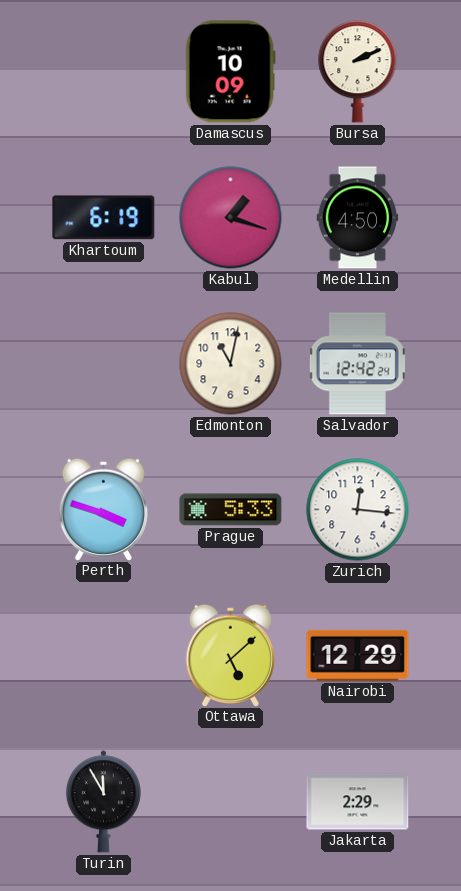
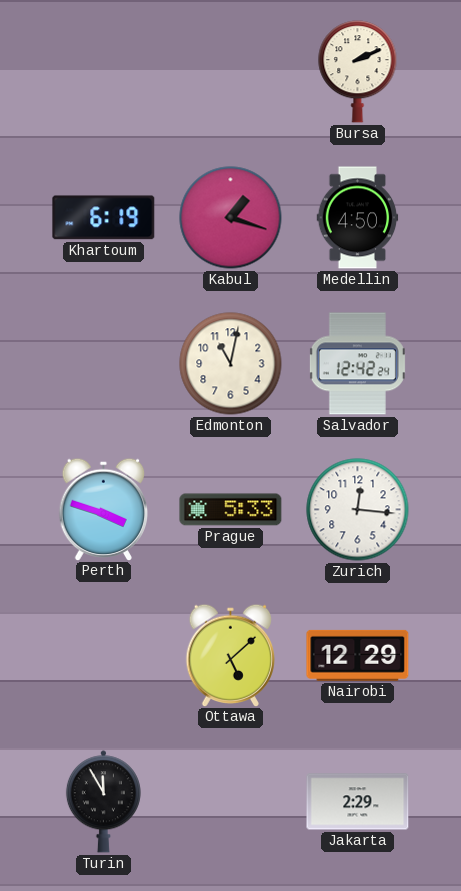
Damascus: 10:09 -> none
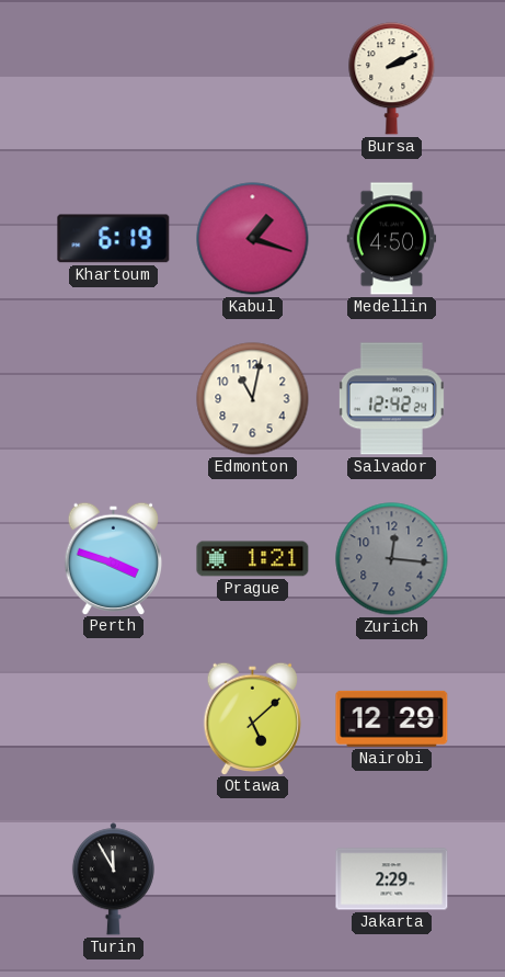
Prague: 5:33 -> 1:21
Zurich dial: white -> grey
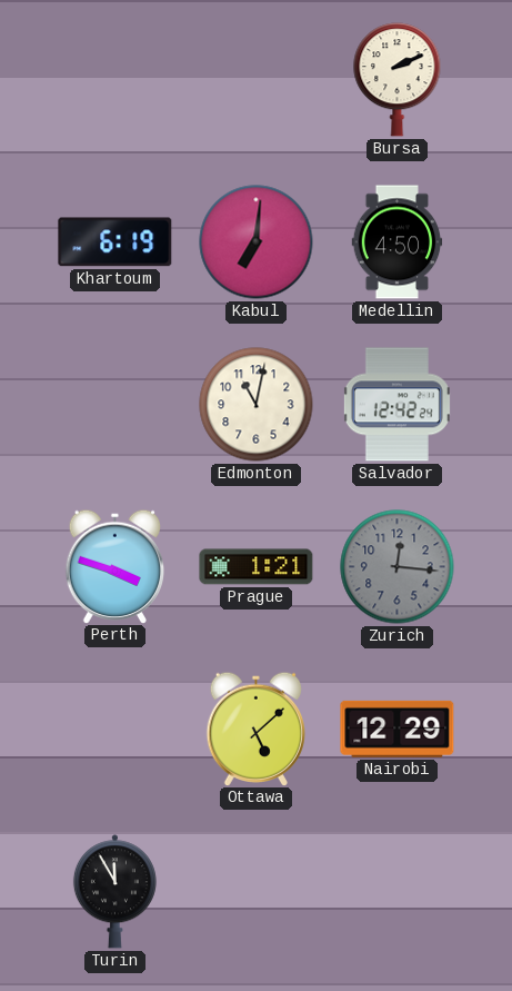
Kabul: 1:18 -> 7:01
Jakarta: 2:29 -> none
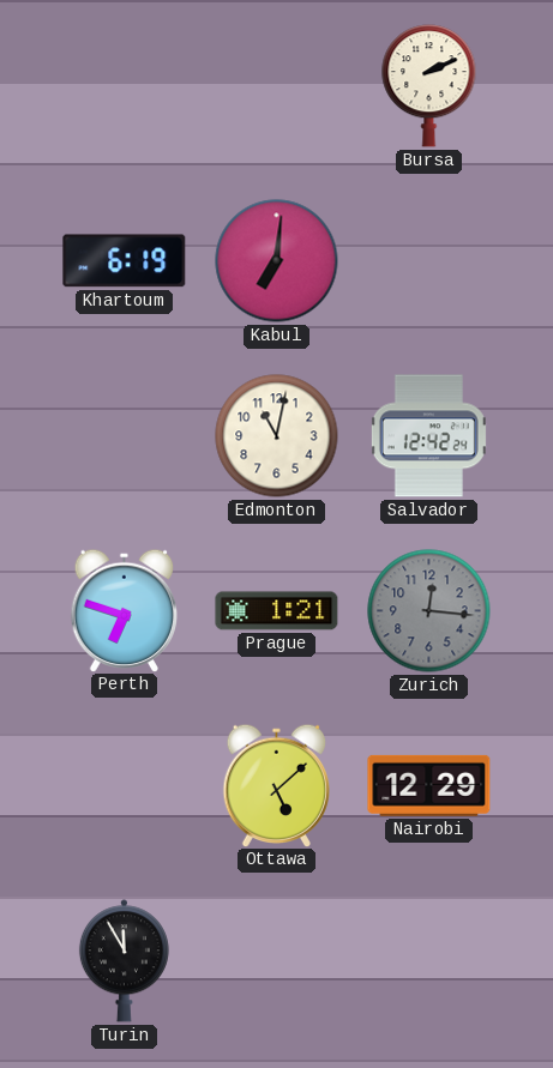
Medellin: 4:50 -> none
Perth: 3:48 -> 6:48
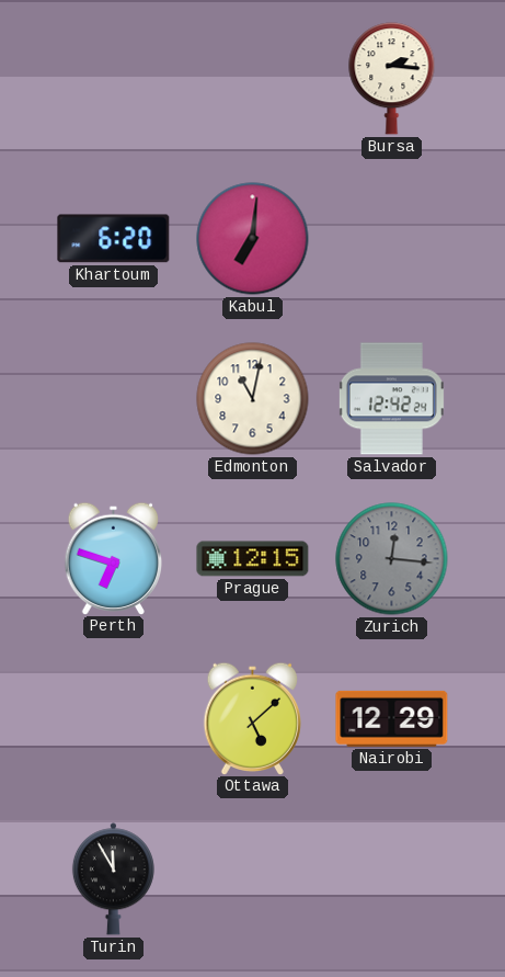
Bursa: 2:11 -> 2:16
Khartoum: 6:19 -> 6:20
Prague: 1:21 -> 12:15
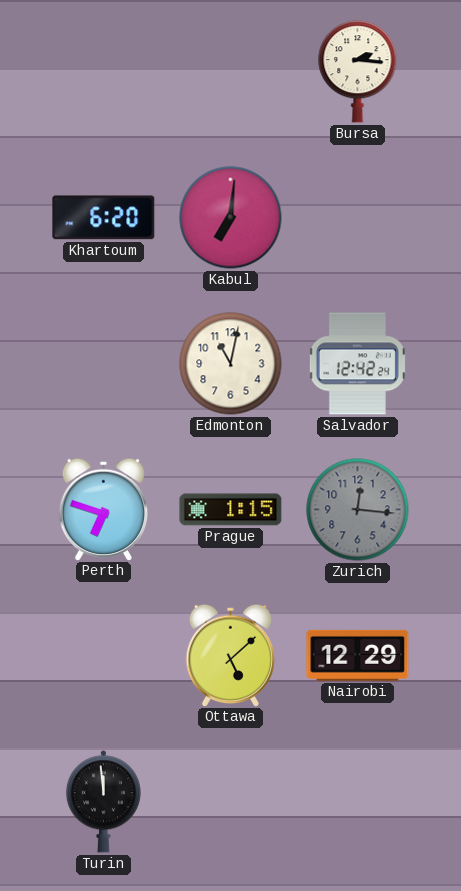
Prague: 12:15 -> 1:15
Turin: 11:55 -> 11:59
